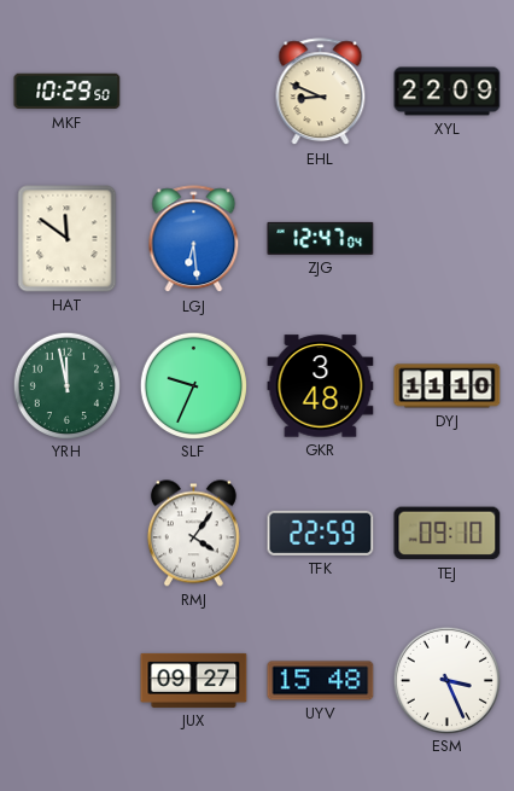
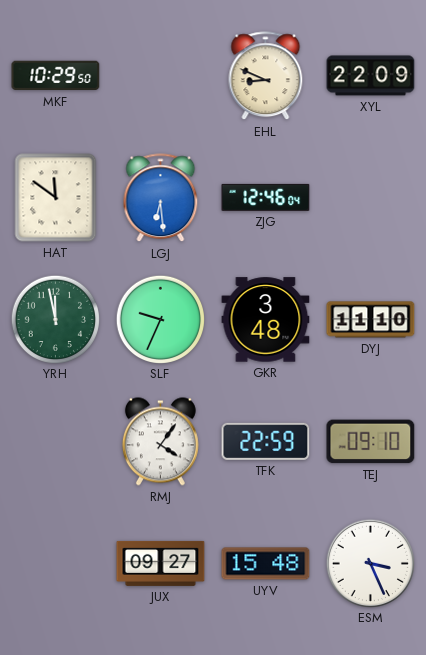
ZJG: 12:47 -> 12:46
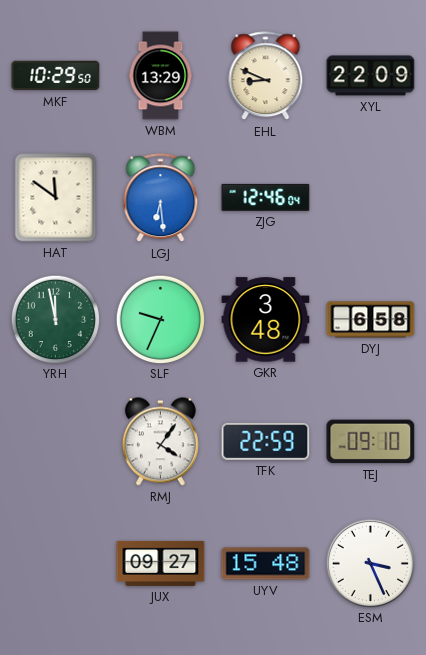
WBM: none -> 13:29
DYJ: 11:10 -> 6:58
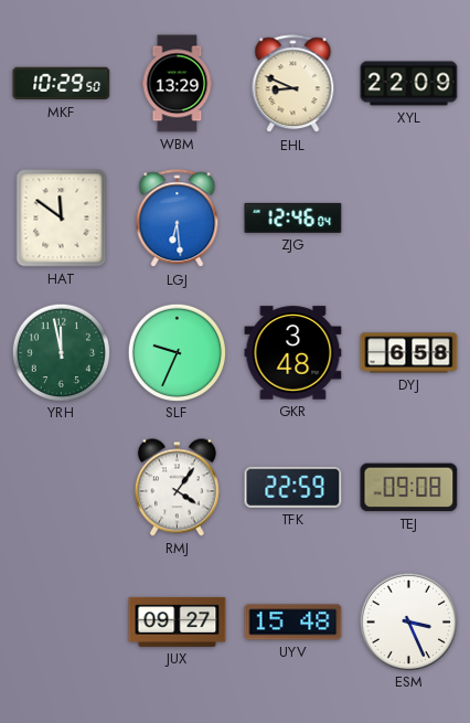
TEJ: 09:10 -> 09:08
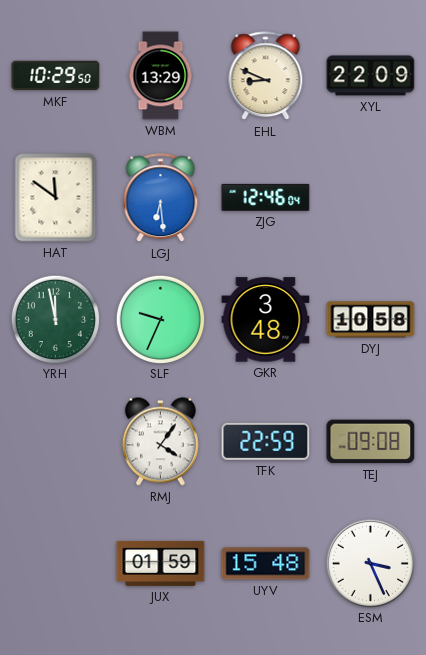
DYJ: 6:58 -> 10:58
JUX: 09:27 -> 01:59
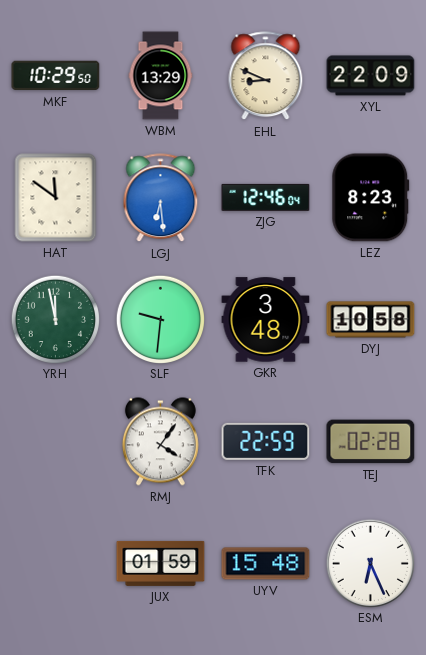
LEZ: none -> 8:23
SLF: 9:34 -> 9:31
TEJ: 09:08 -> 02:28
ESM: 3:26 -> 6:26
